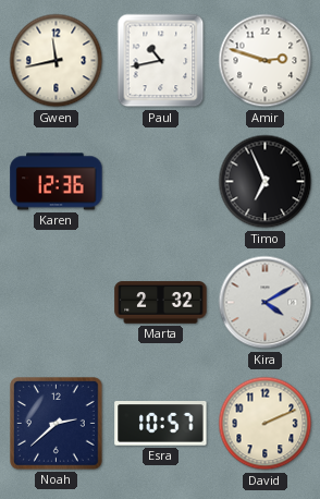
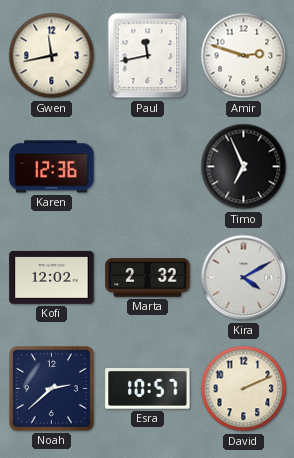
Paul: 10:43 -> 11:43
Kofi: none -> 12:02
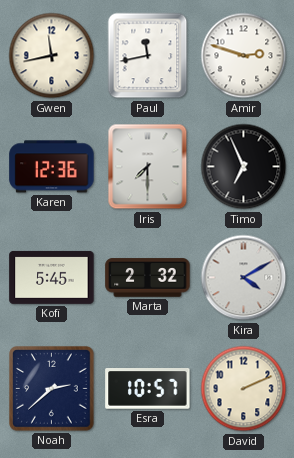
Iris: none -> 7:30
Kofi: 12:02 -> 5:45
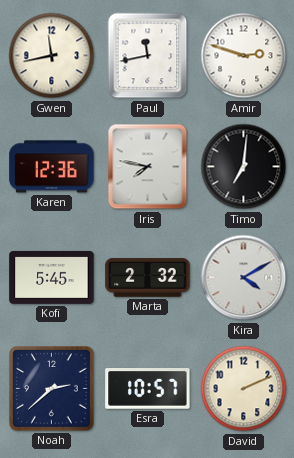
Iris: 7:30 -> 7:47
Timo: 6:56 -> 7:01
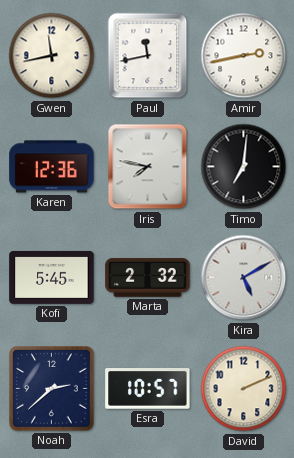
Amir: 2:48 -> 2:43
Kira: 4:10 -> 5:10
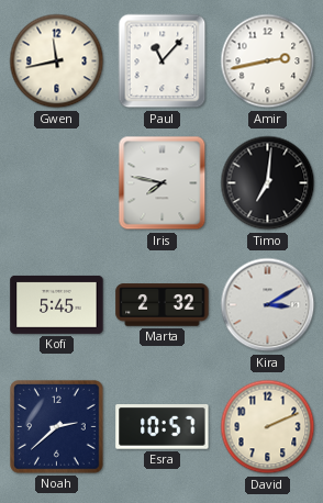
Paul: 11:43 -> 11:07
Karen: 12:36 -> none
Kira: 5:10 -> 3:10
